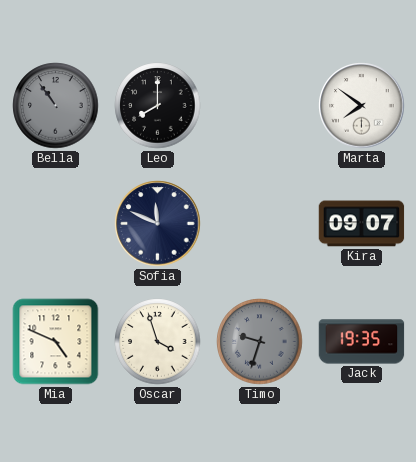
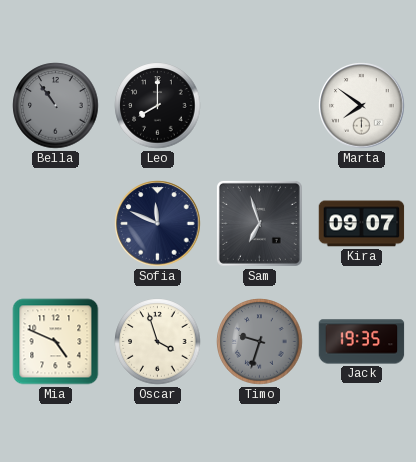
Sam: none -> 6:57
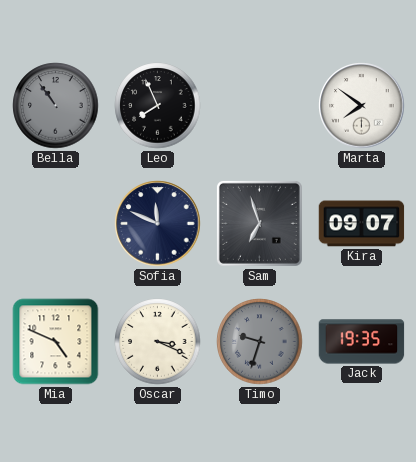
Leo: 8:00 -> 7:56
Oscar: 3:57 -> 3:19
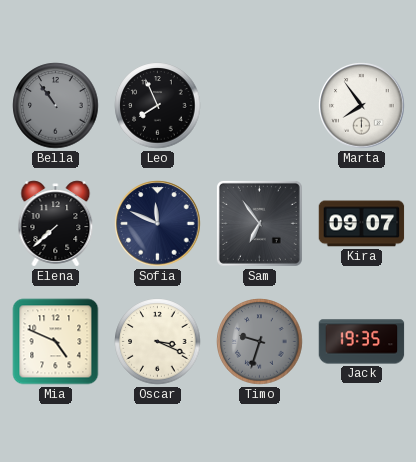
Marta: 7:51 -> 7:54
Elena: none -> 7:38
Sam: 6:57 -> 6:54
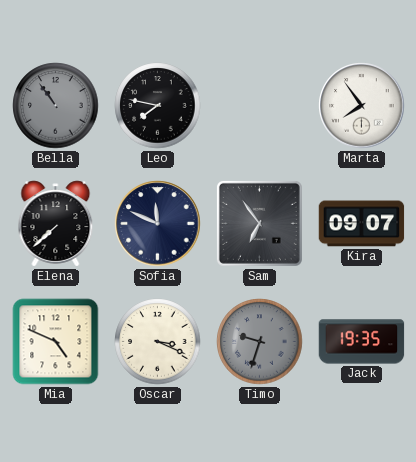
Leo: 7:56 -> 7:47
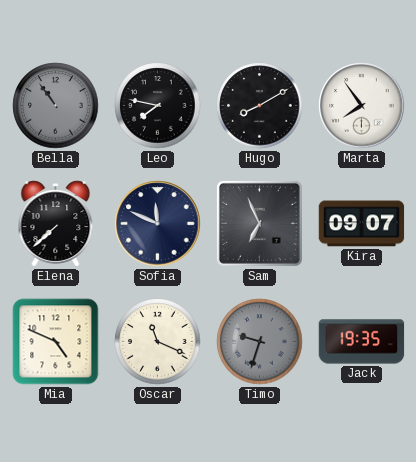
Hugo: none -> 8:10
Sam: 6:54 -> 6:56
Oscar: 3:19 -> 11:19
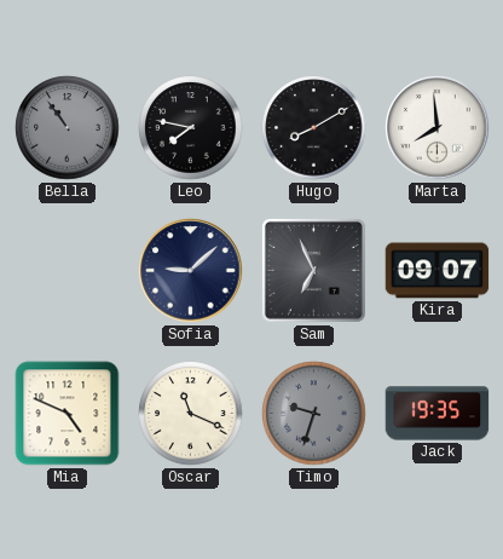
Marta: 7:54 -> 7:59
Elena: 7:38 -> none
Sofia: 11:49 -> 9:08
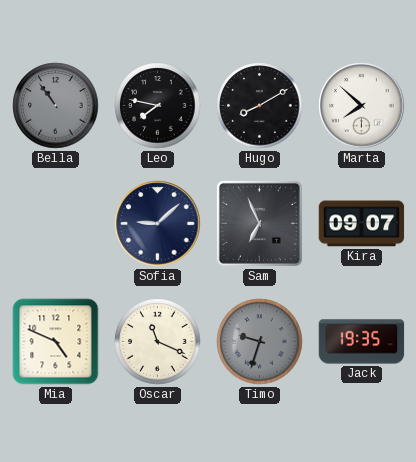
Marta: 7:59 -> 7:52
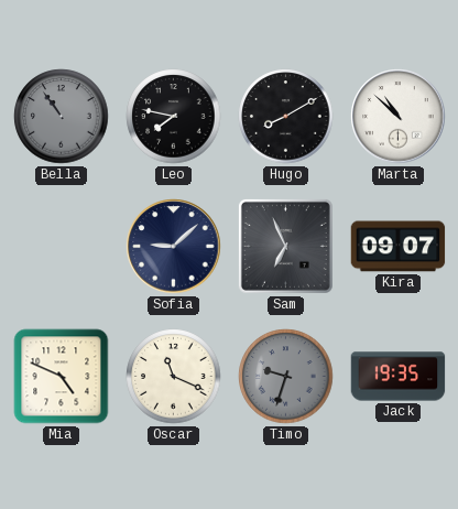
Marta: 7:52 -> 10:52
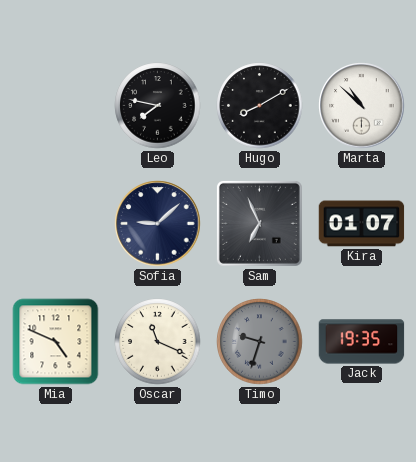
Bella: 10:54 -> none
Kira: 09:07 -> 01:07
